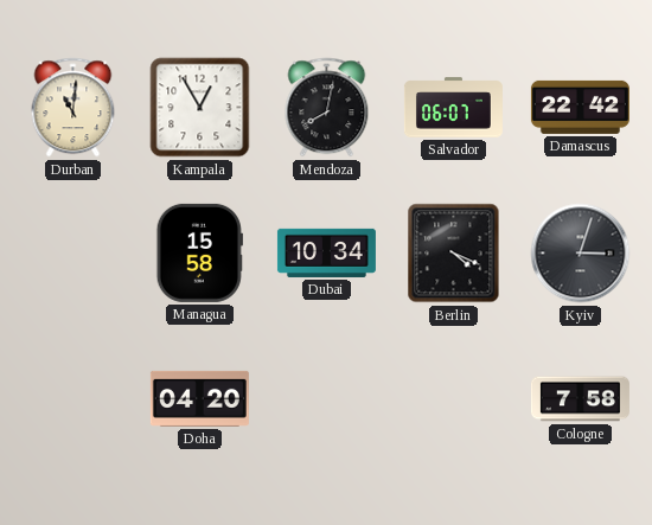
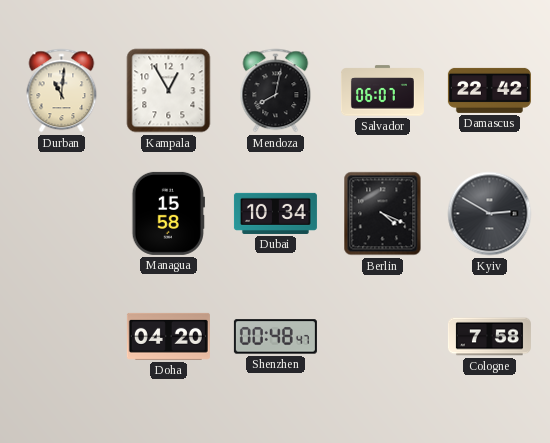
Kyiv: 3:03 -> 2:50
Shenzhen: none -> 00:48
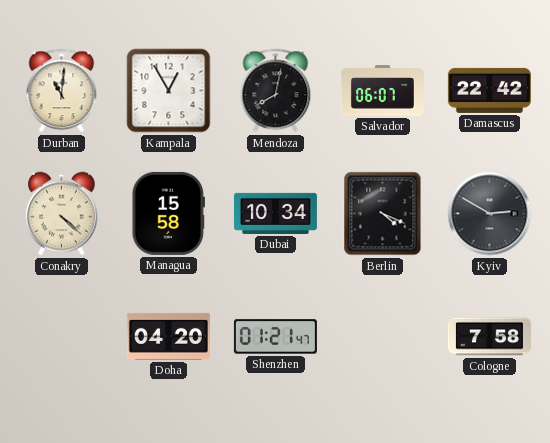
Conakry: none -> 4:22
Shenzhen: 00:48 -> 01:21
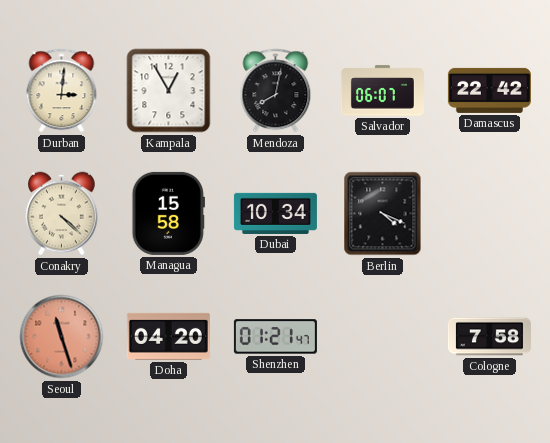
Durban: 11:01 -> 3:01
Kyiv: 2:50 -> none
Seoul: none -> 11:27
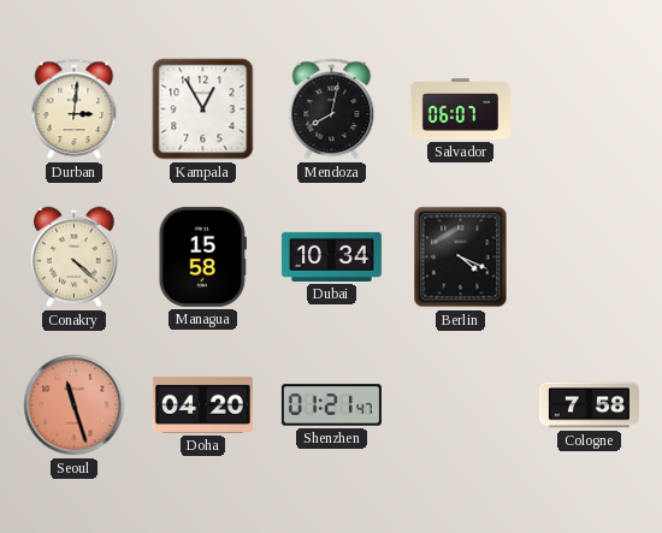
Damascus: 22:42 -> none
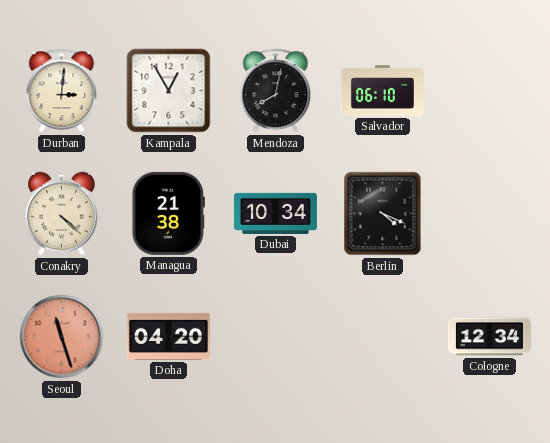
Salvador: 06:07 -> 06:10
Managua: 15:58 -> 21:38
Shenzhen: 01:21 -> none
Cologne: 7:58 -> 12:34
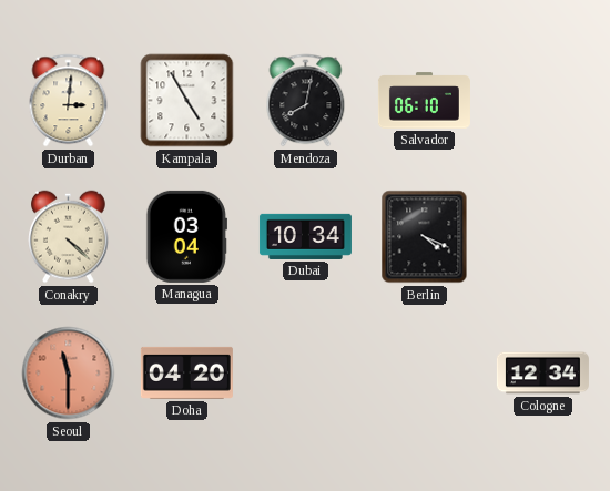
Kampala: 12:55 -> 4:55
Managua: 21:38 -> 03:04
Seoul: 11:27 -> 11:30
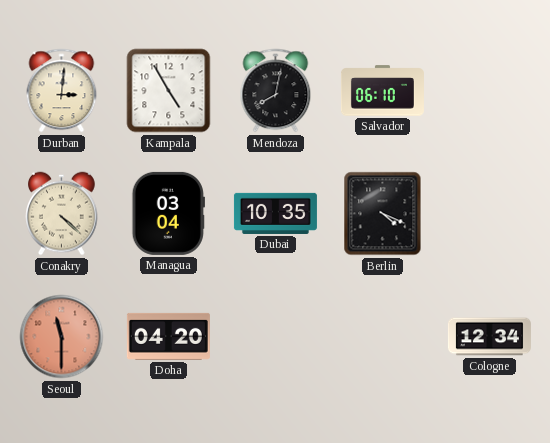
Dubai: 10:34 -> 10:35
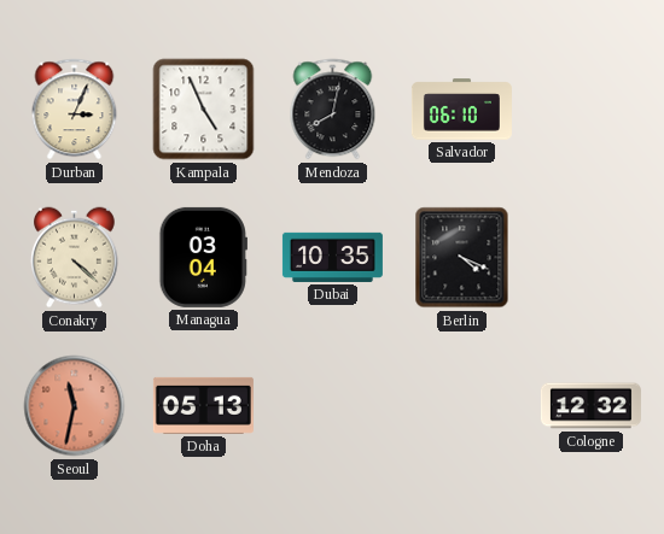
Durban: 3:01 -> 3:04
Kampala: 4:55 -> 4:56
Seoul: 11:30 -> 11:32
Doha: 04:20 -> 05:13
Cologne: 12:34 -> 12:32
